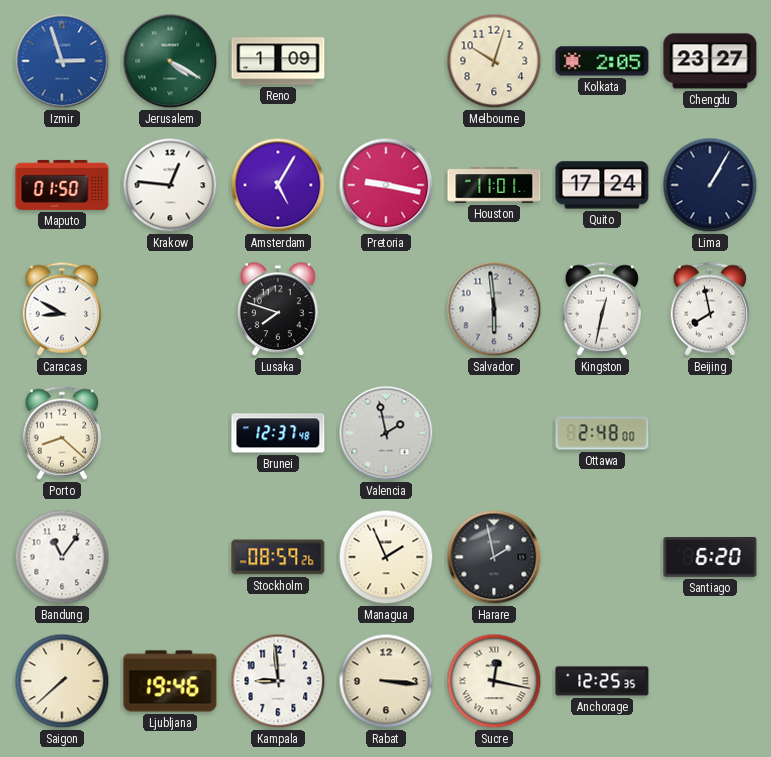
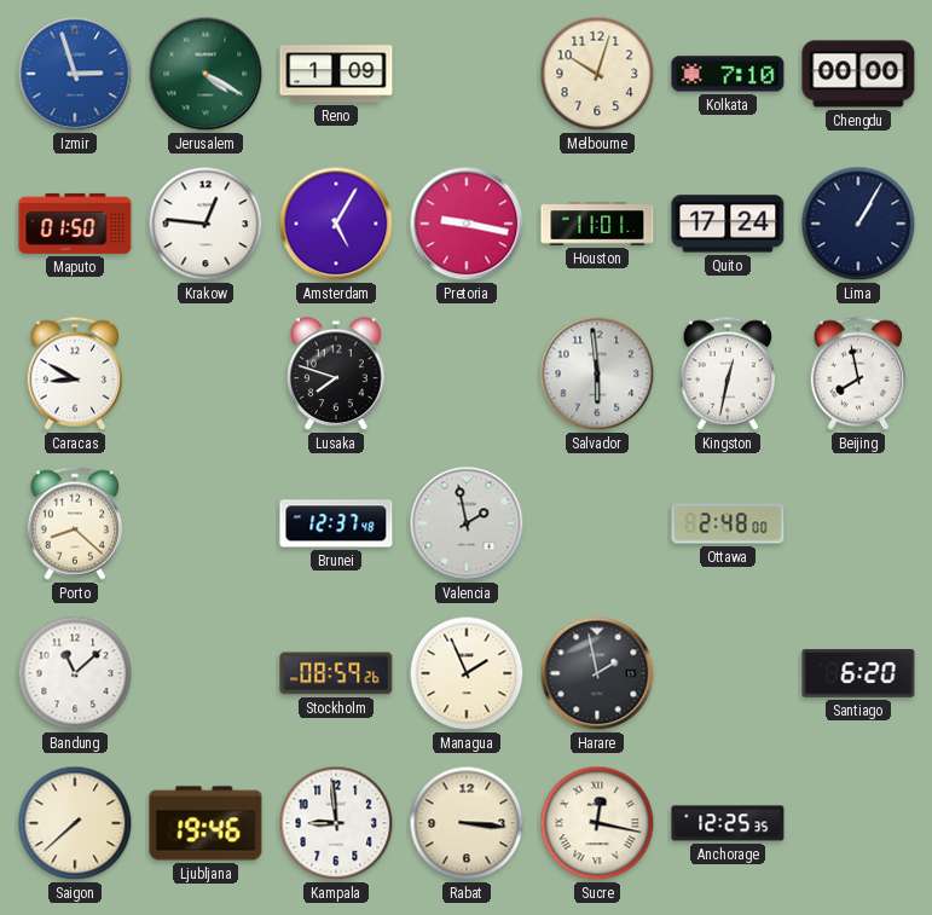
Kolkata: 2:05 -> 7:10
Chengdu: 23:27 -> 00:00
Bandung: 11:06 -> 11:08
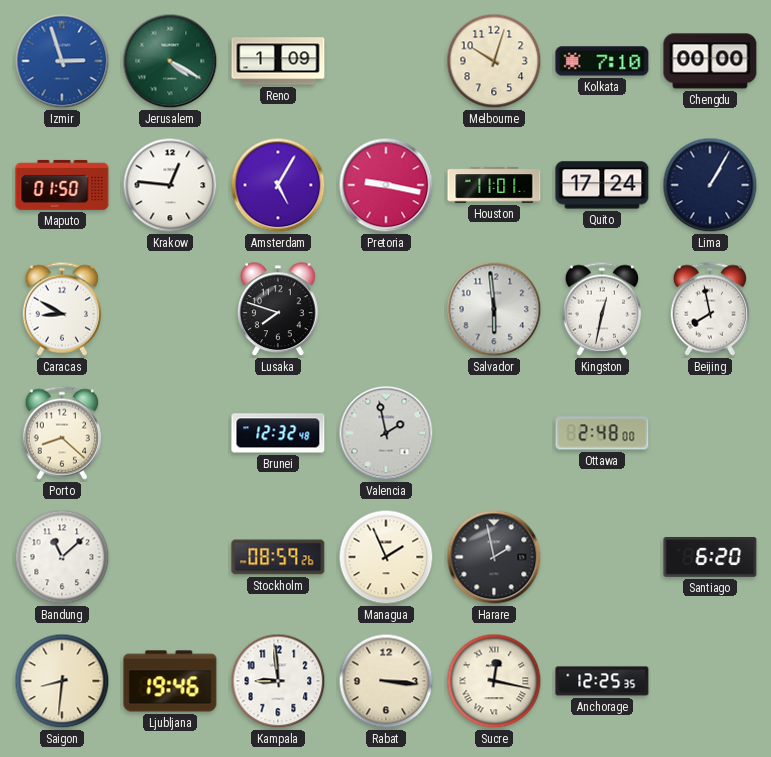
Brunei: 12:37 -> 12:32
Saigon: 7:38 -> 8:31
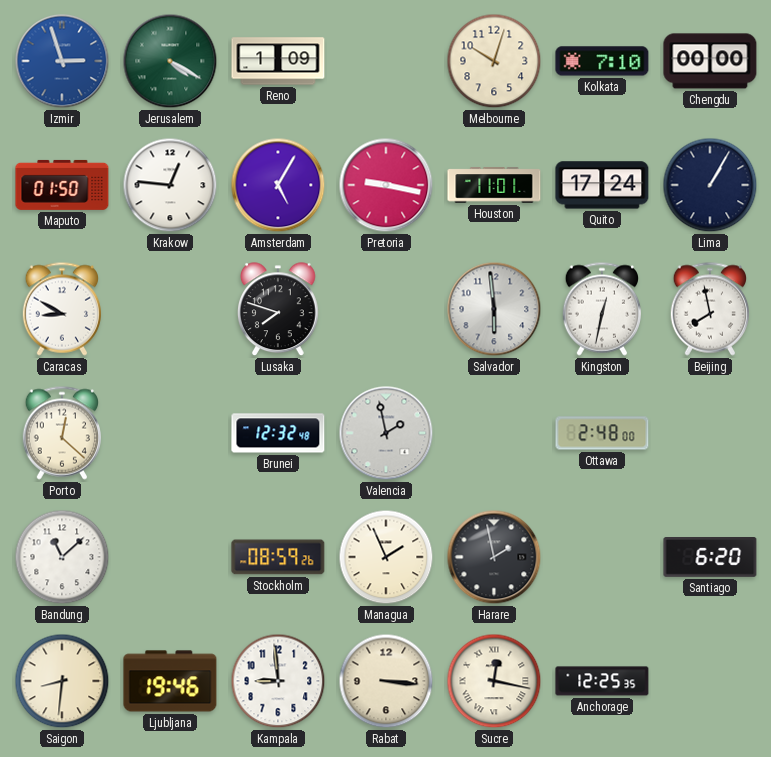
Porto: 8:22 -> 12:22
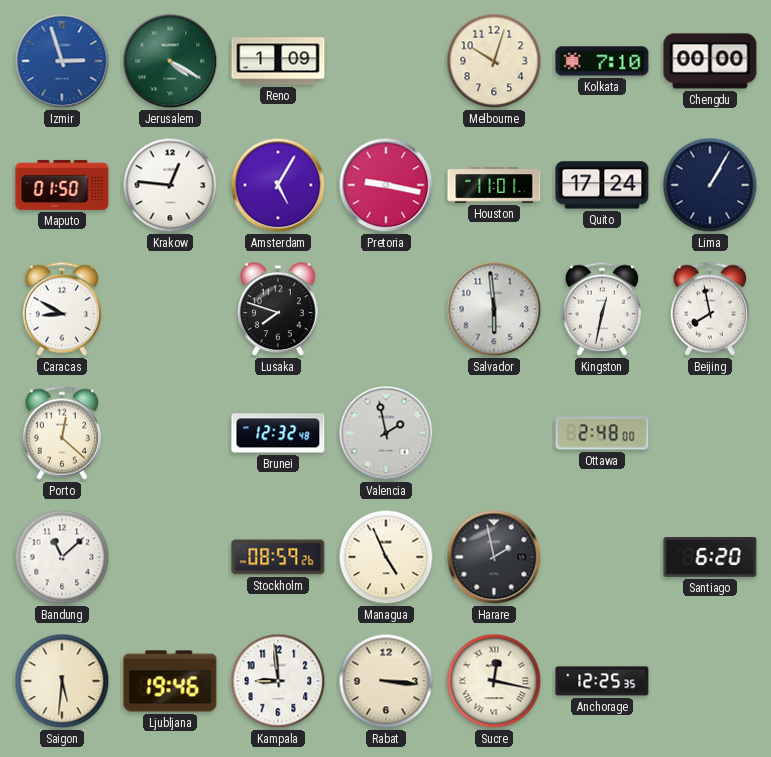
Managua: 1:56 -> 4:56
Saigon: 8:31 -> 5:31
